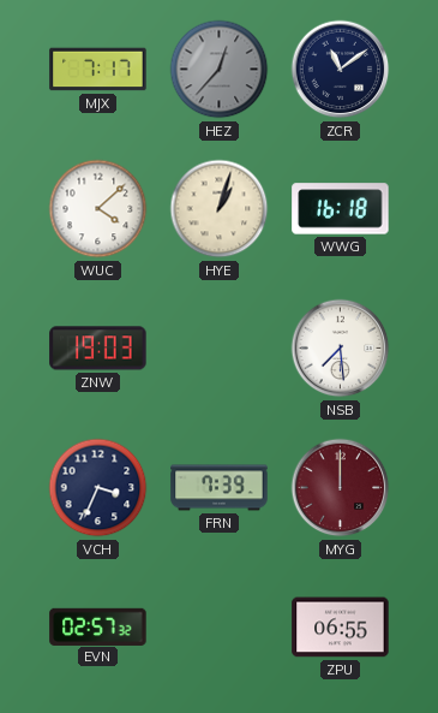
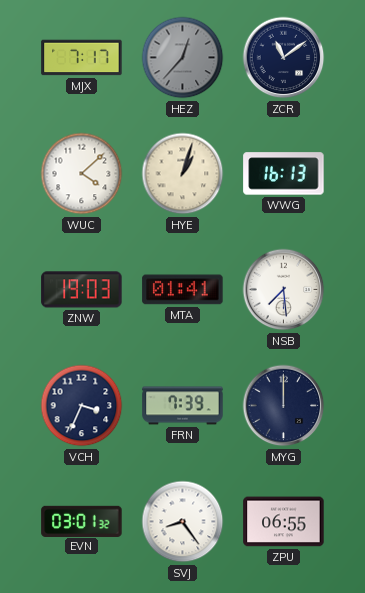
WWG: 16:18 -> 16:13
MTA: none -> 01:41
MYG dial: burgundy -> navy
EVN: 02:57 -> 03:01
SVJ: none -> 8:24
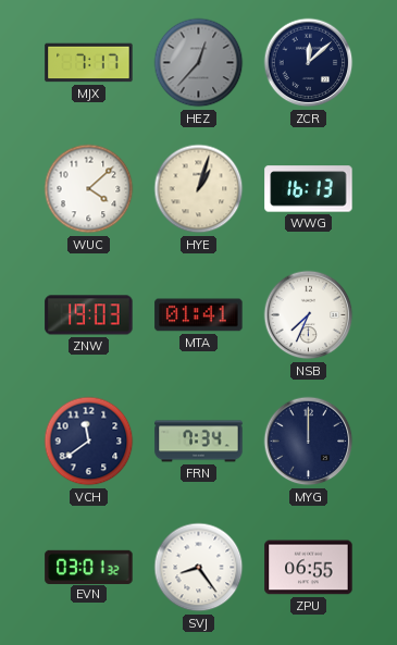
ZCR: 11:09 -> 12:08
NSB: 7:29 -> 7:34
VCH: 3:34 -> 11:39
FRN: 7:39 -> 7:34
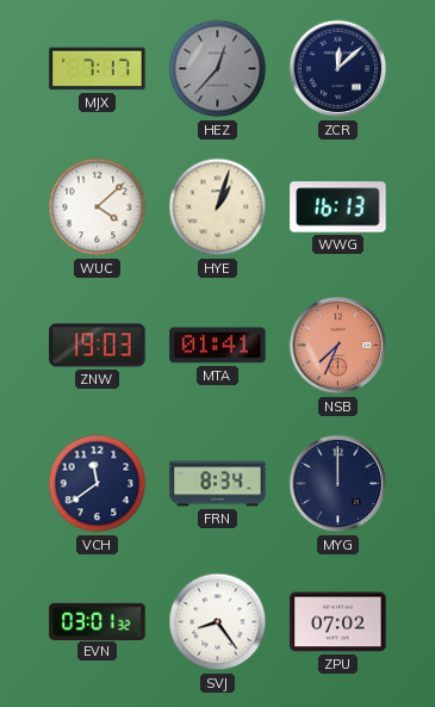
NSB dial: white -> salmon
FRN: 7:34 -> 8:34
ZPU: 06:55 -> 07:02
